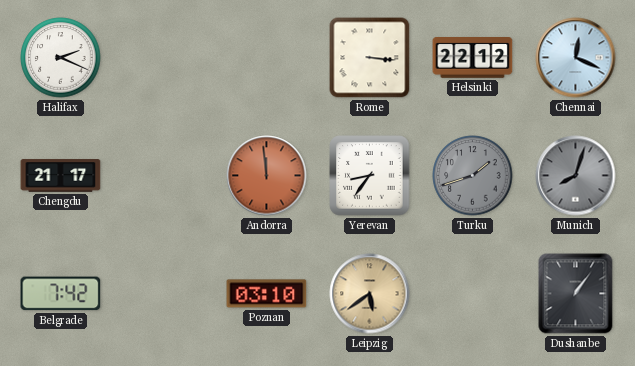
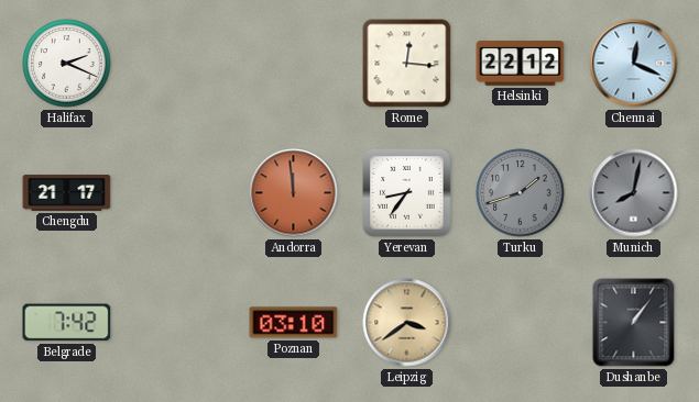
Rome: 3:16 -> 12:16
Munich: 8:03 -> 8:02
Leipzig: 5:39 -> 3:39
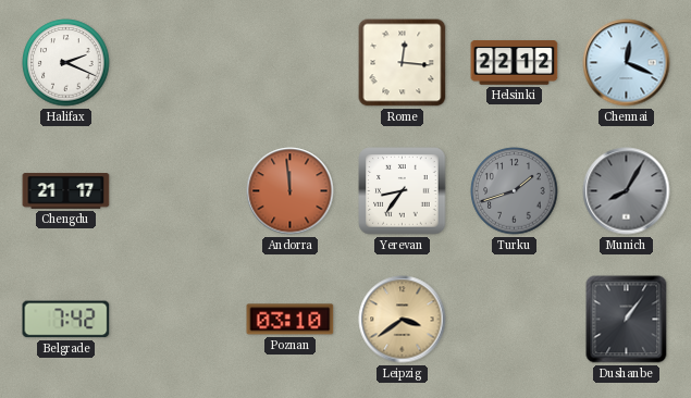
Munich: 8:02 -> 8:05
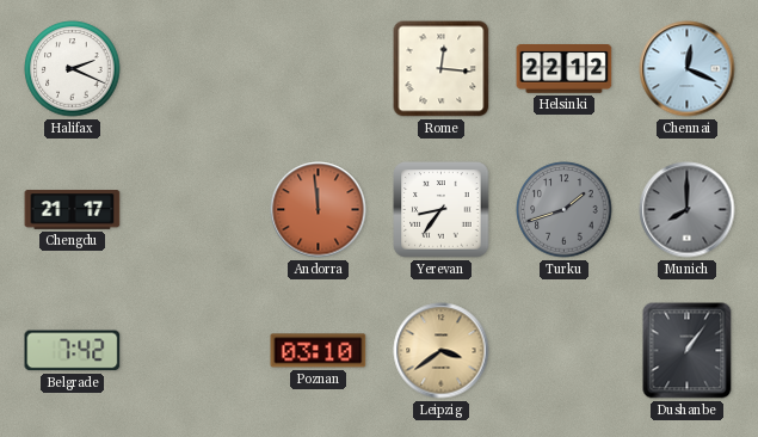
Munich: 8:05 -> 8:00
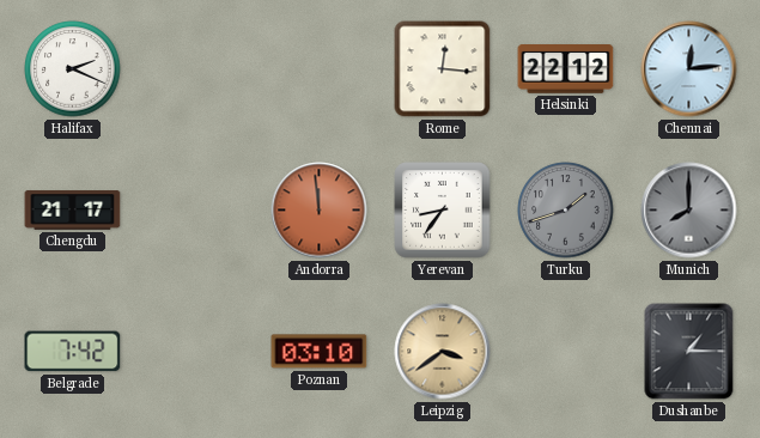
Chennai: 12:19 -> 12:14
Dushanbe: 1:06 -> 1:15
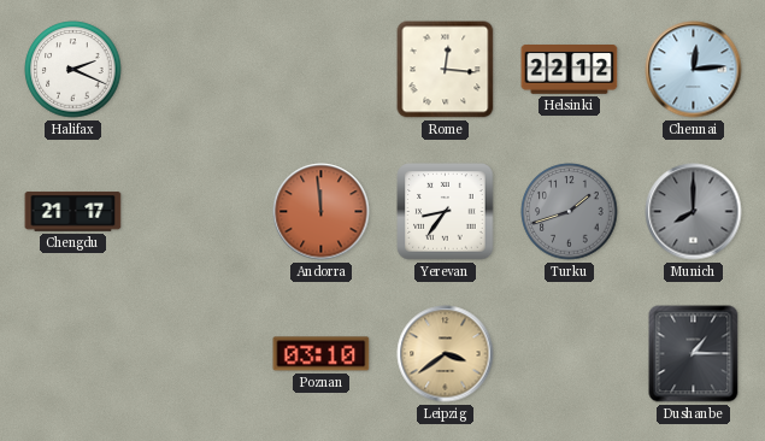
Belgrade: 7:42 -> none
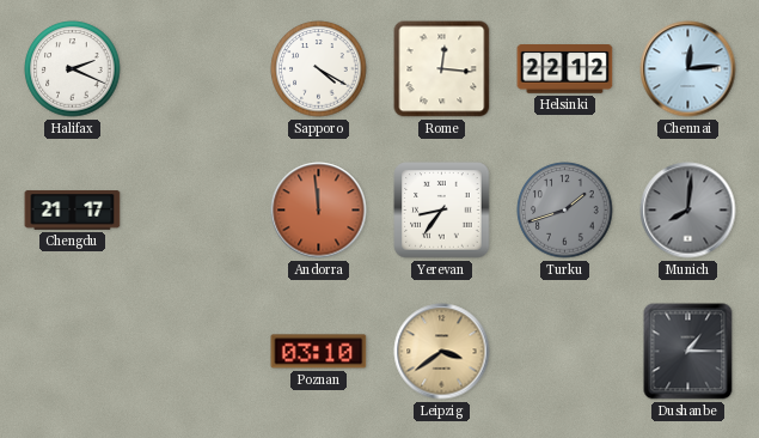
Sapporo: none -> 4:20
Munich: 8:00 -> 8:01
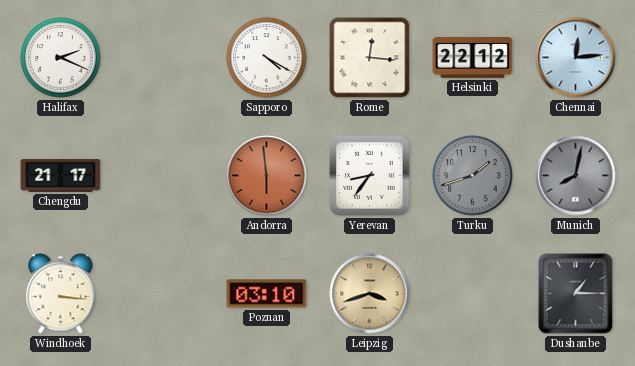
Andorra: 11:59 -> 5:59
Munich: 8:01 -> 8:02
Windhoek: none -> 3:16
Leipzig: 3:39 -> 3:42
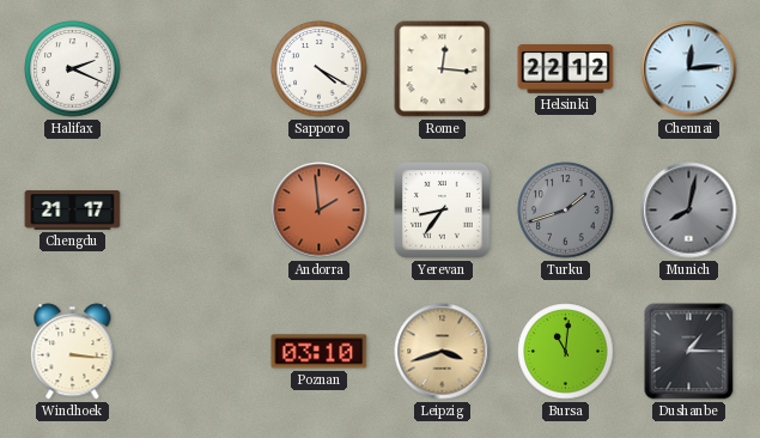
Andorra: 5:59 -> 1:59
Bursa: none -> 11:01
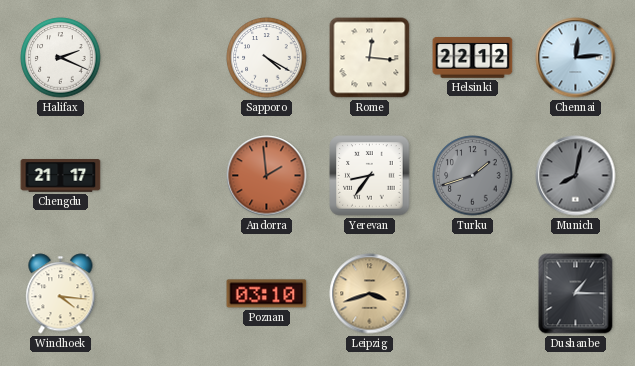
Windhoek: 3:16 -> 4:16
Bursa: 11:01 -> none
